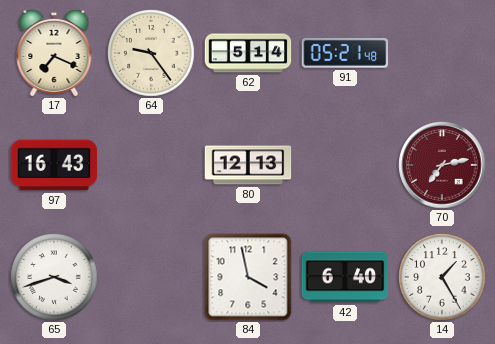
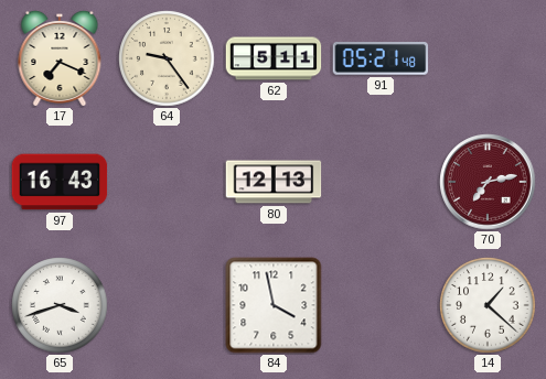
62: 5:14 -> 5:11
42: 6:40 -> none
14: 1:25 -> 1:22
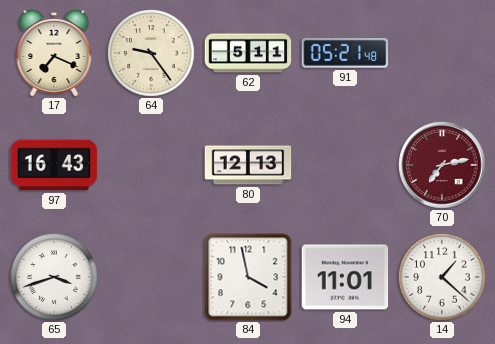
94: none -> 11:01
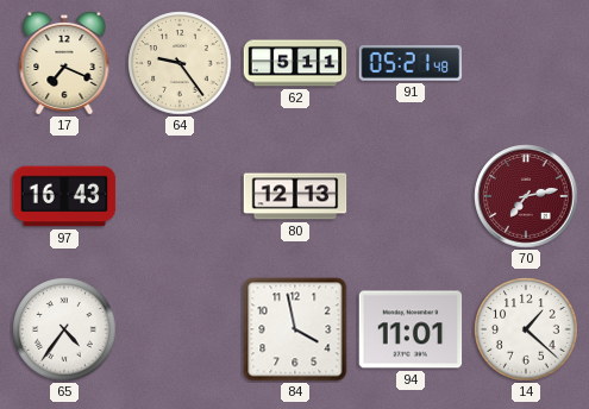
65: 3:42 -> 4:36
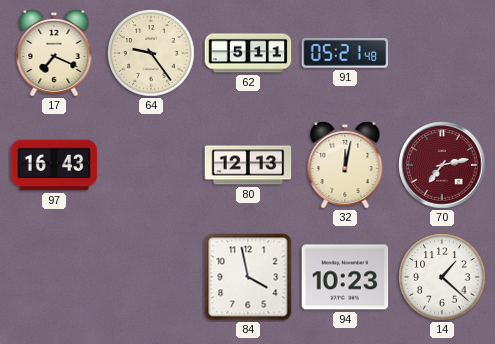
32: none -> 12:02
65: 4:36 -> none
94: 11:01 -> 10:23
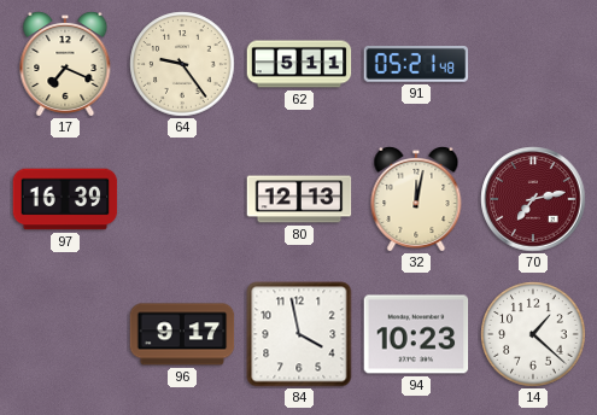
97: 16:43 -> 16:39
96: none -> 9:17
